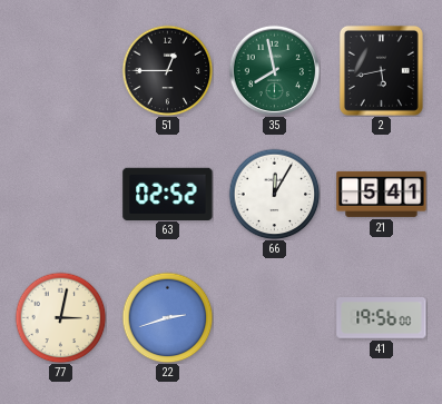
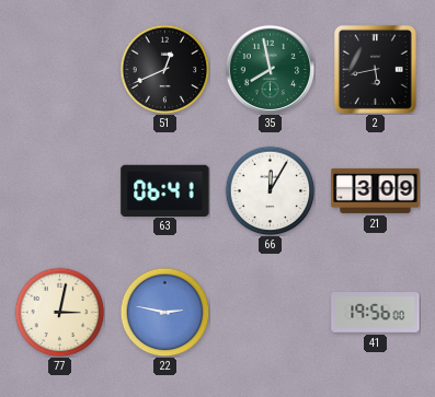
51: 12:45 -> 12:41
63: 02:52 -> 06:41
21: 5:41 -> 3:09
22: 2:42 -> 2:47
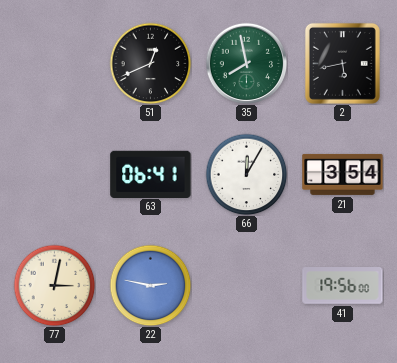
21: 3:09 -> 3:54
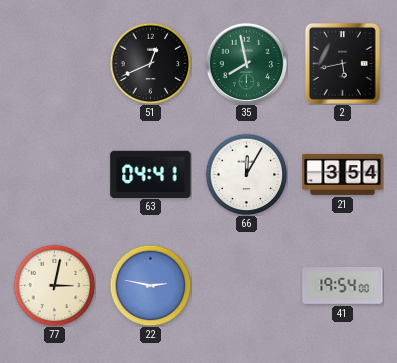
63: 06:41 -> 04:41
41: 19:56 -> 19:54
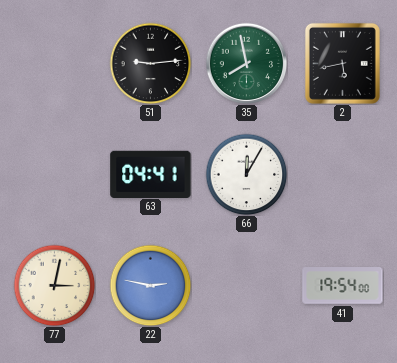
51: 12:41 -> 9:14
21: 3:54 -> none
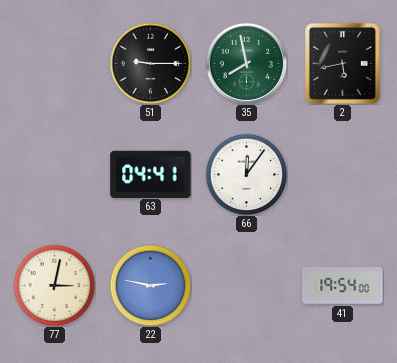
51: 9:14 -> 9:15
66: 12:05 -> 12:06
